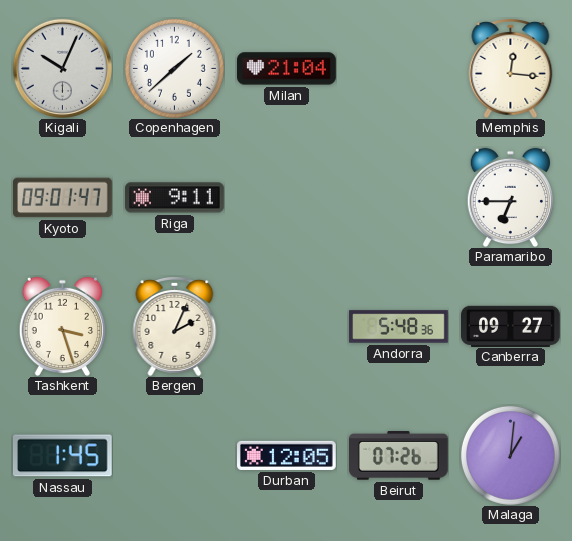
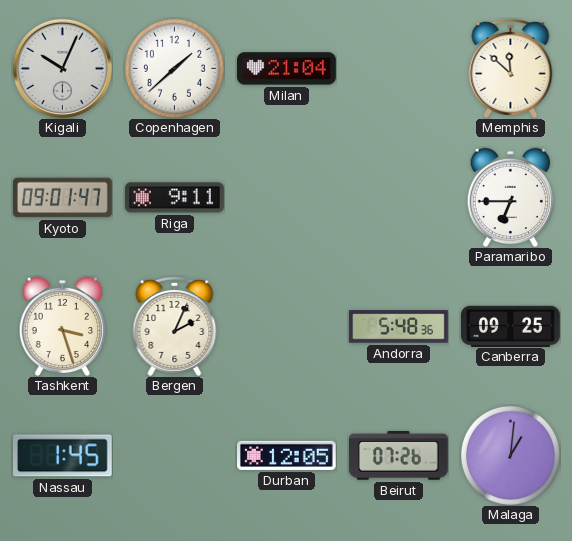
Memphis: 12:16 -> 11:52
Canberra: 09:27 -> 09:25
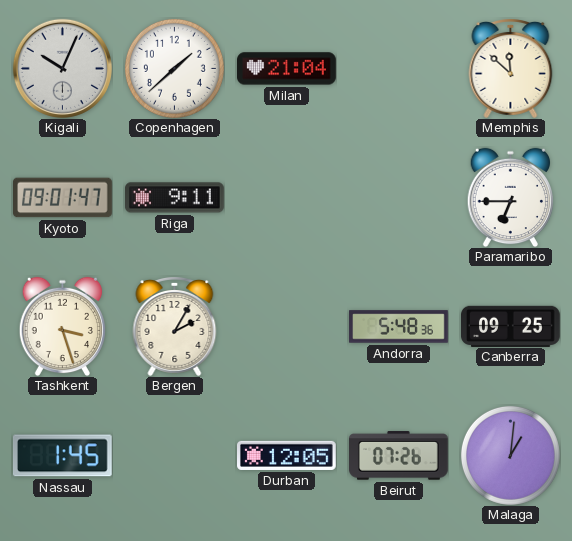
Bergen: 2:04 -> 2:05
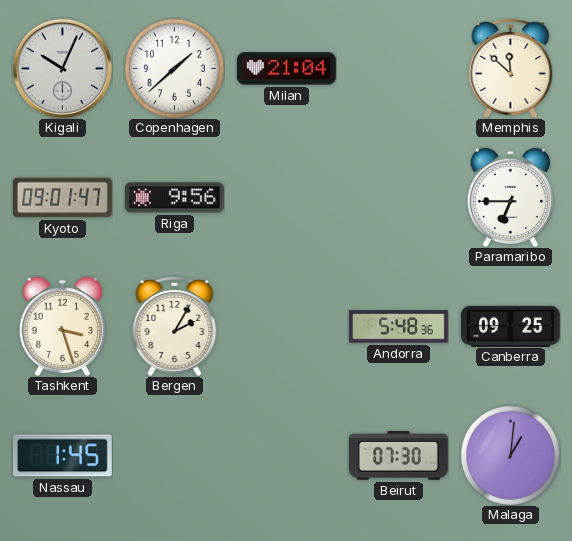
Riga: 9:11 -> 9:56
Durban: 12:05 -> none
Beirut: 07:26 -> 07:30
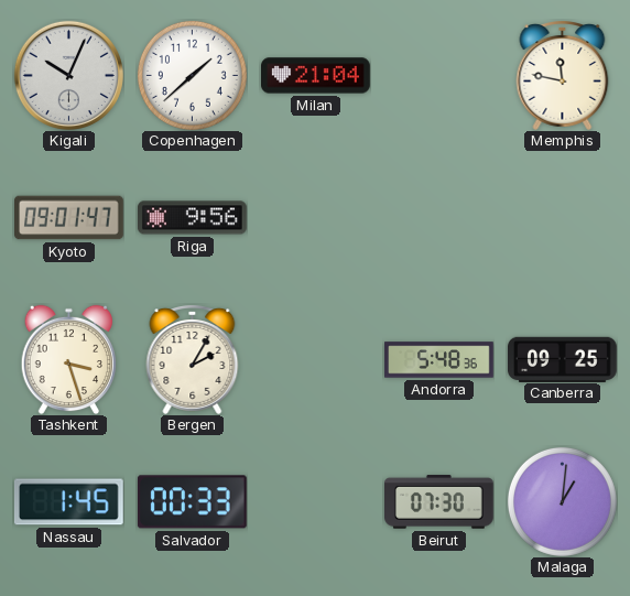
Memphis: 11:52 -> 11:47
Paramaribo: 6:45 -> none
Salvador: none -> 00:33
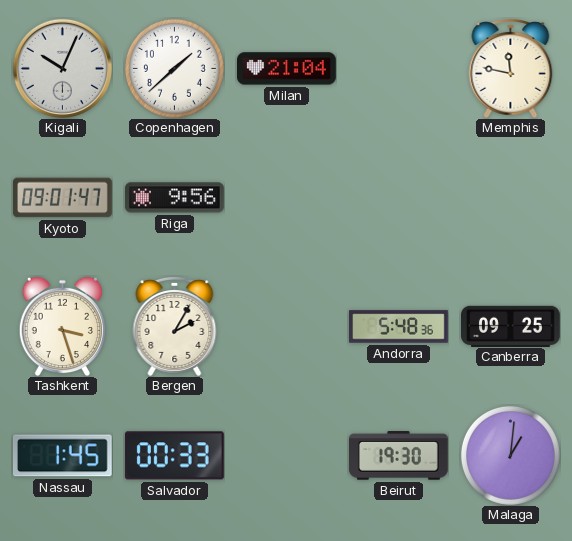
Beirut: 07:30 -> 19:30
